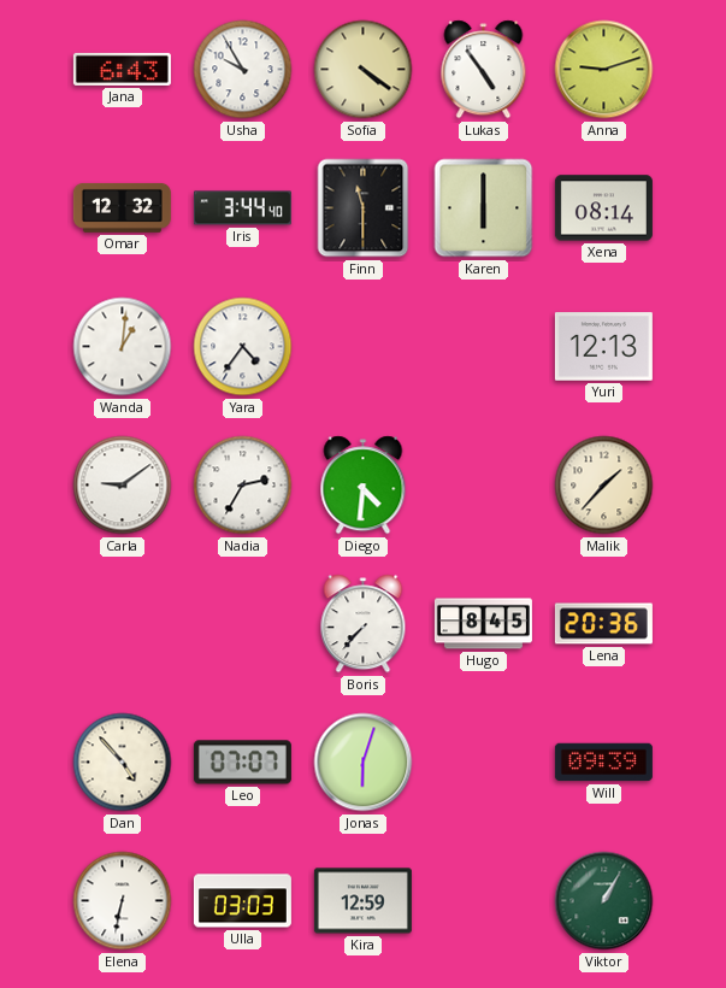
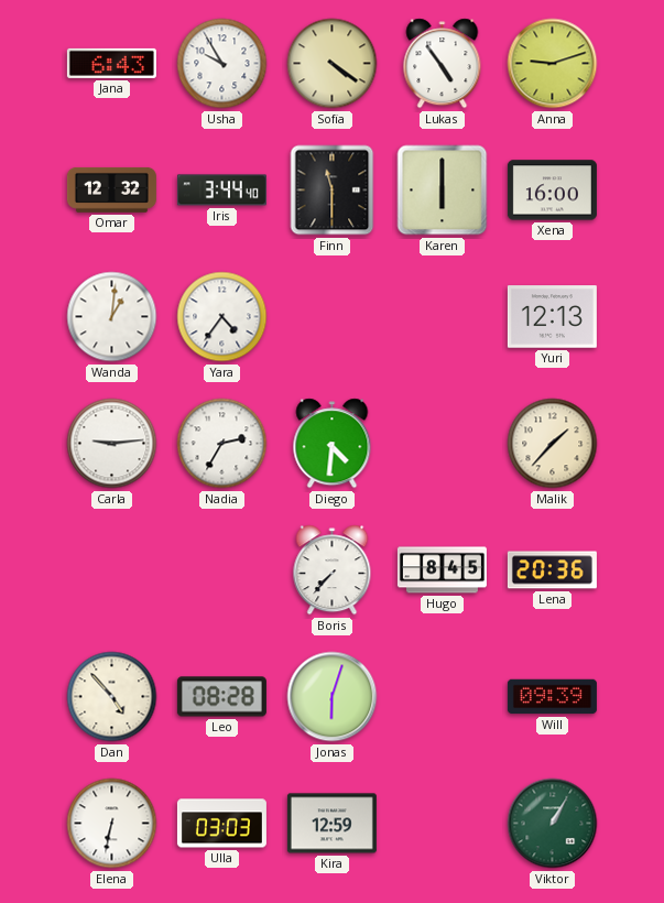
Xena: 08:14 -> 16:00
Carla: 9:09 -> 9:14
Leo: 07:07 -> 08:28
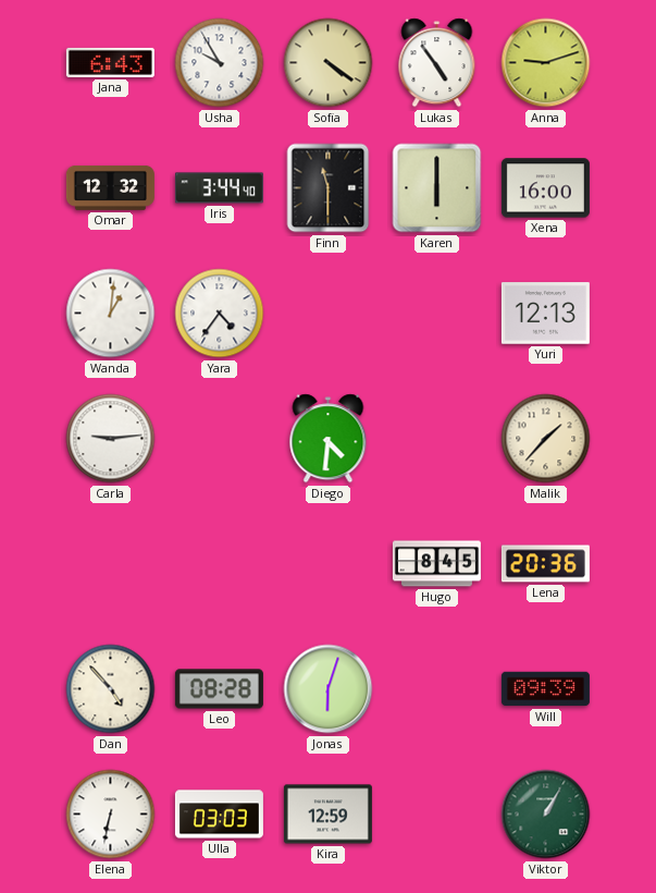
Nadia: 2:35 -> none
Boris: 7:37 -> none
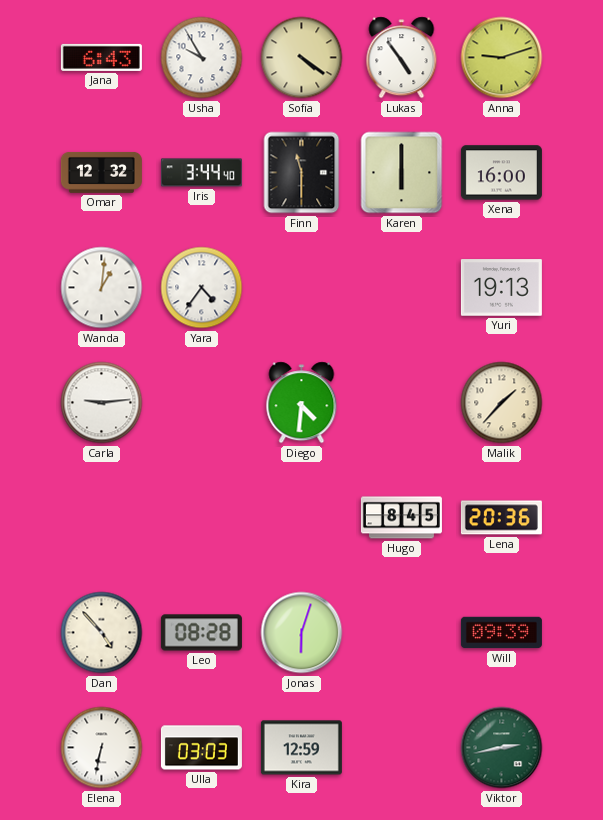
Yuri: 12:13 -> 19:13
Viktor: 1:05 -> 2:43
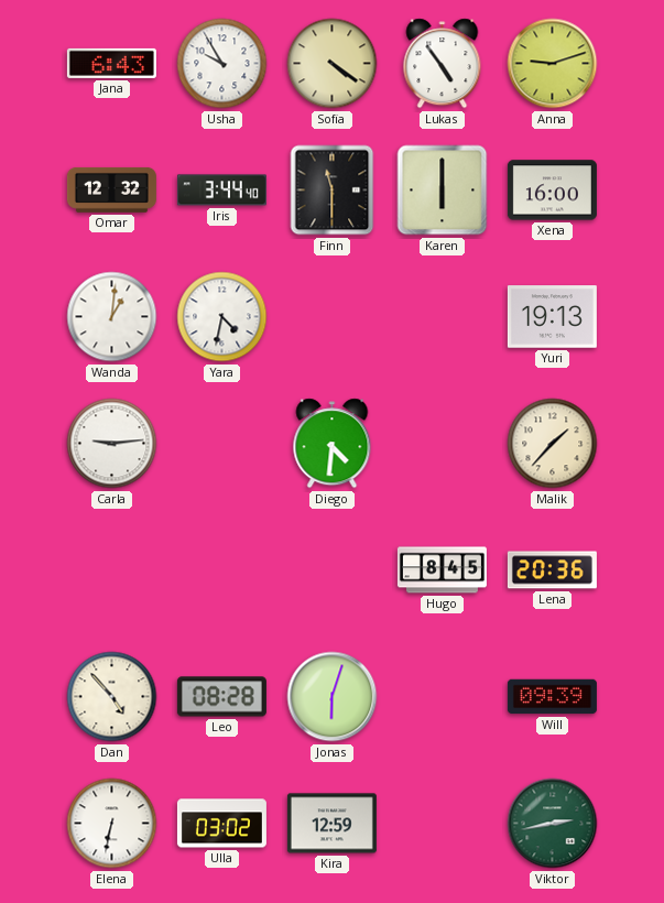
Yara: 4:36 -> 4:32
Ulla: 03:03 -> 03:02
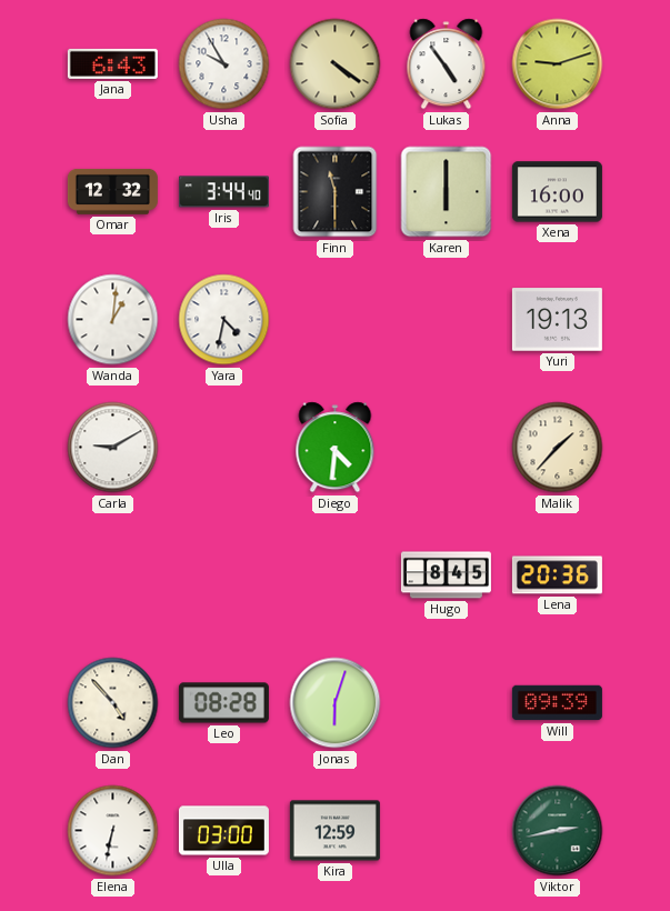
Carla: 9:14 -> 9:10
Ulla: 03:02 -> 03:00
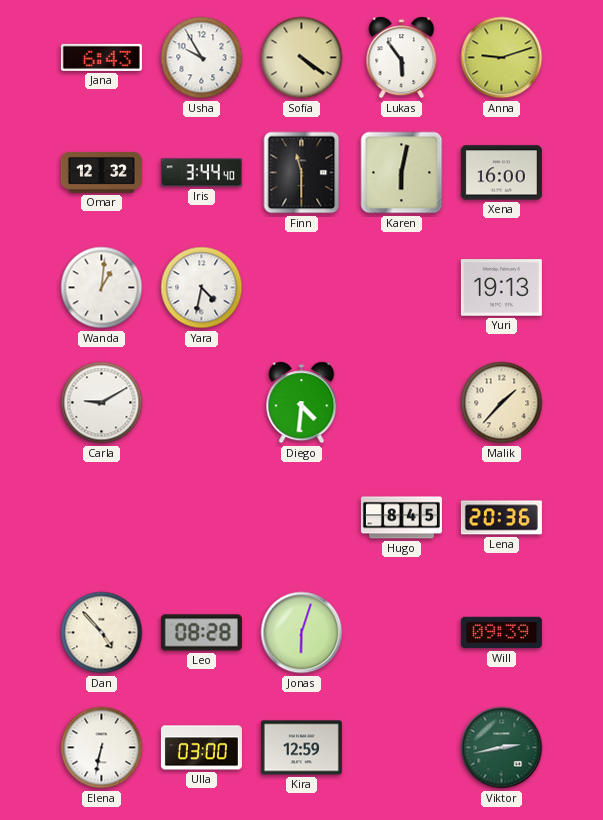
Lukas: 4:54 -> 5:54
Karen: 6:00 -> 6:02
